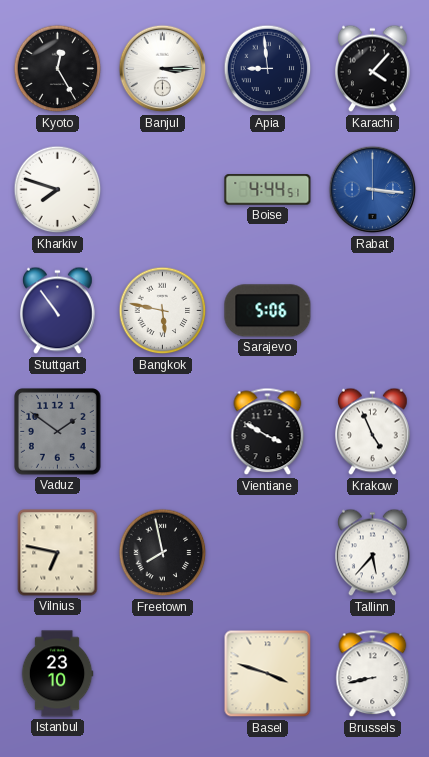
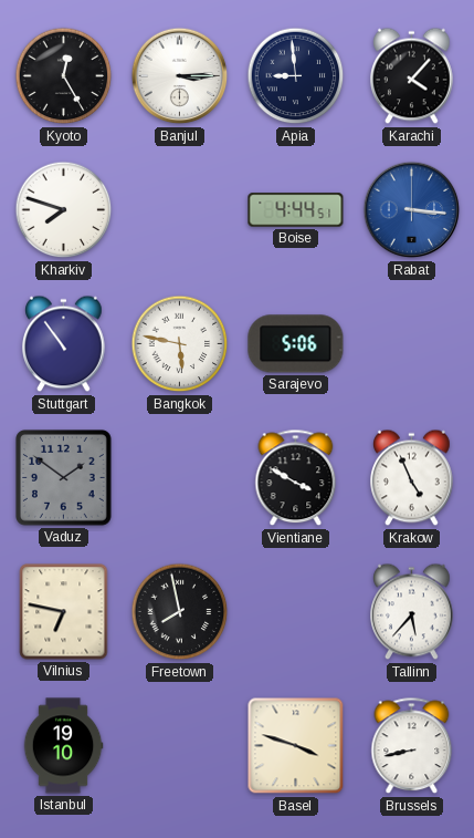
Istanbul: 23:10 -> 19:10
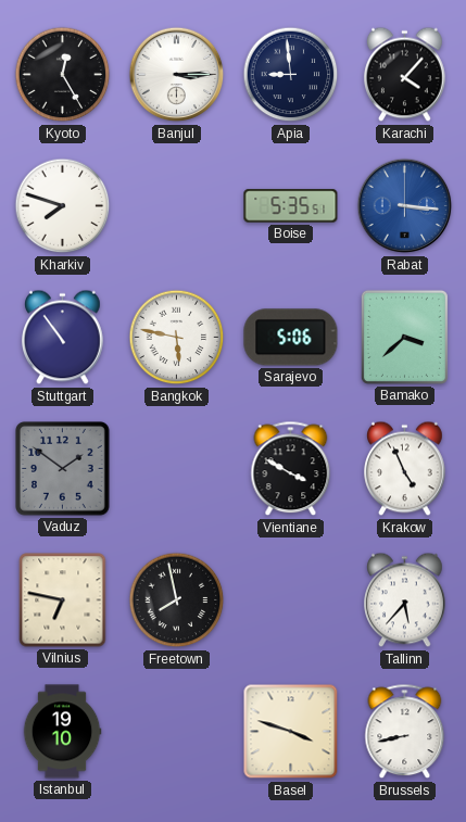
Boise: 4:44 -> 5:35
Bamako: none -> 3:38
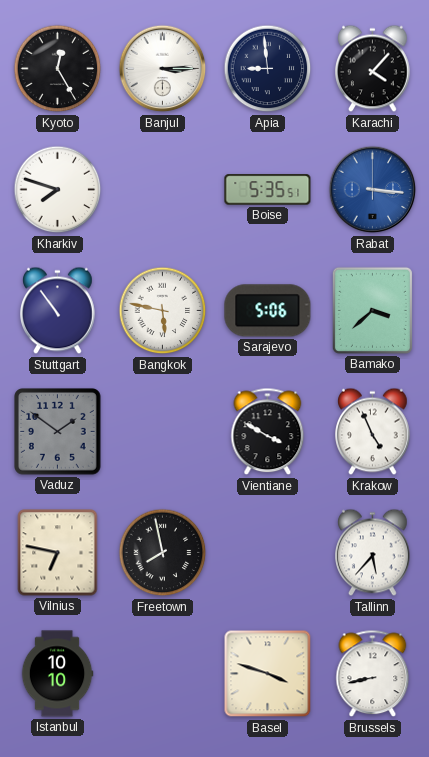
Istanbul: 19:10 -> 10:10
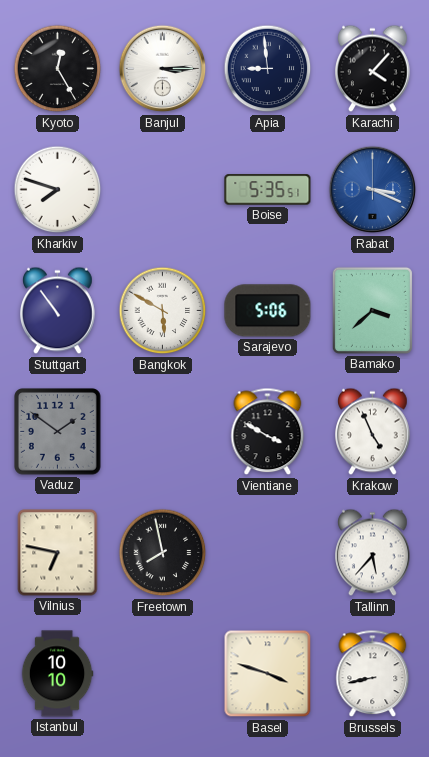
Rabat: 3:16 -> 3:19
Bangkok: 5:47 -> 5:50
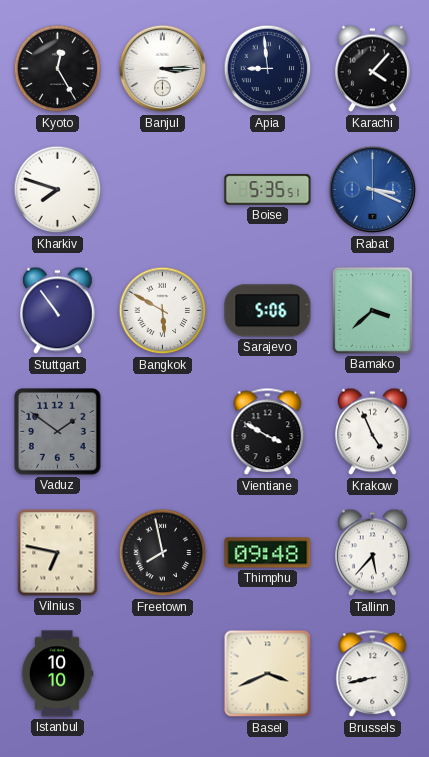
Thimphu: none -> 09:48
Basel: 3:48 -> 3:41
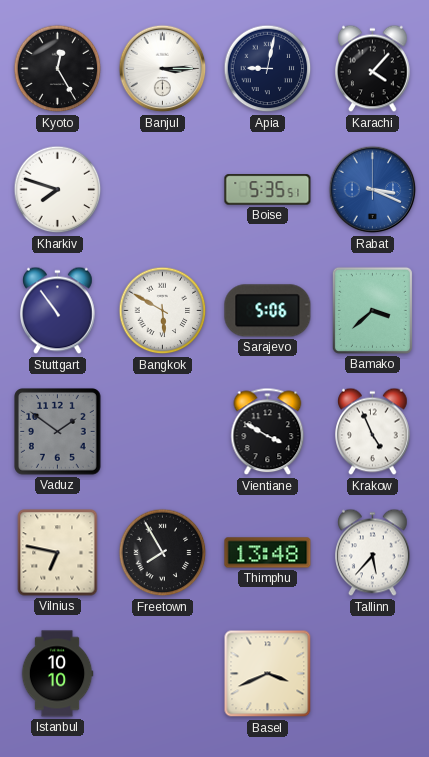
Apia: 8:59 -> 9:02
Freetown: 7:58 -> 7:55
Thimphu: 09:48 -> 13:48
Brussels: 8:43 -> none
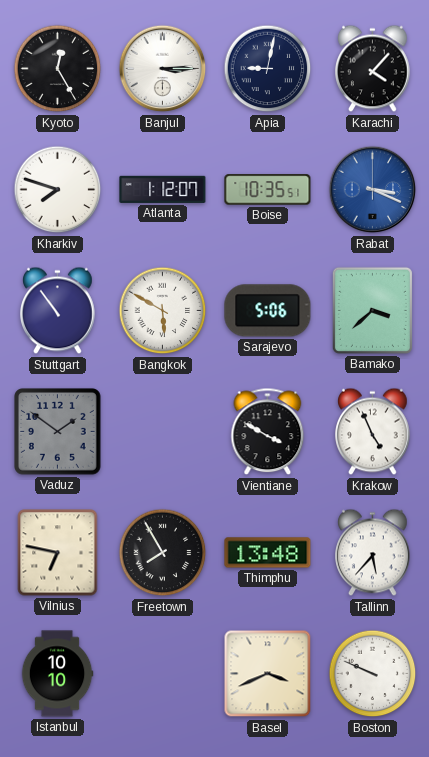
Atlanta: none -> 1:12
Boise: 5:35 -> 10:35
Boston: none -> 9:49
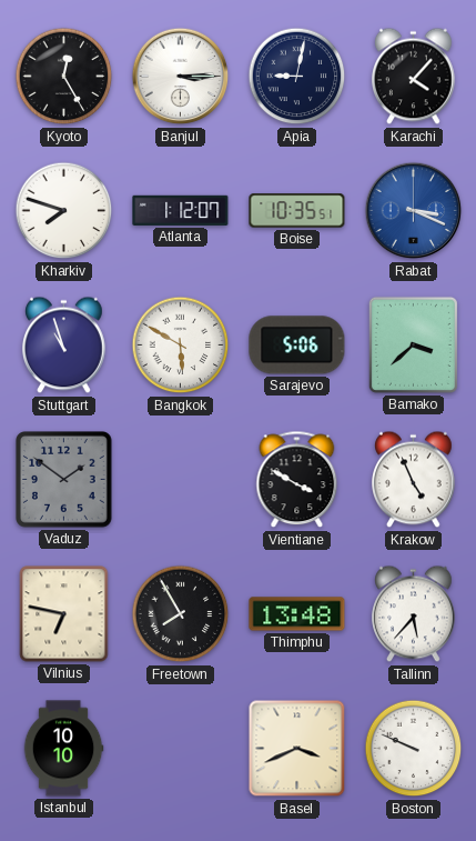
Stuttgart: 10:54 -> 10:57
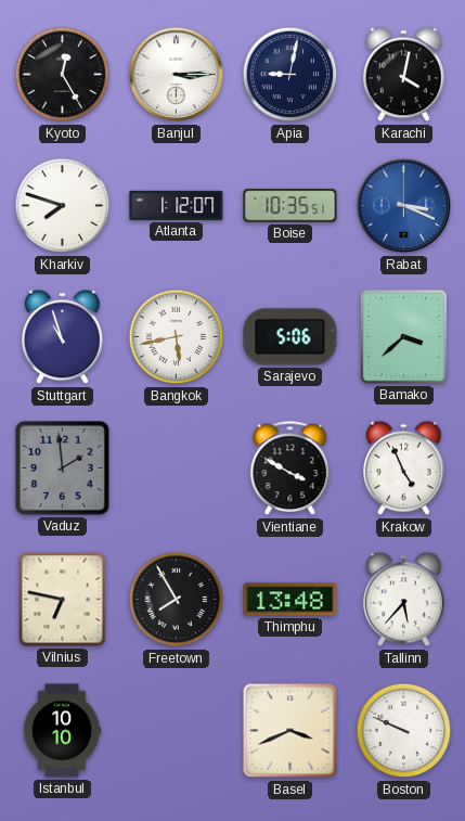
Karachi: 4:07 -> 4:02
Bangkok: 5:50 -> 5:43
Vaduz: 1:51 -> 1:59
